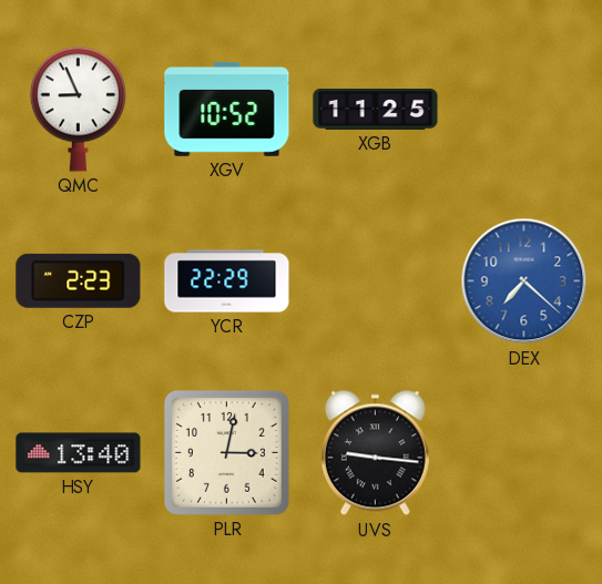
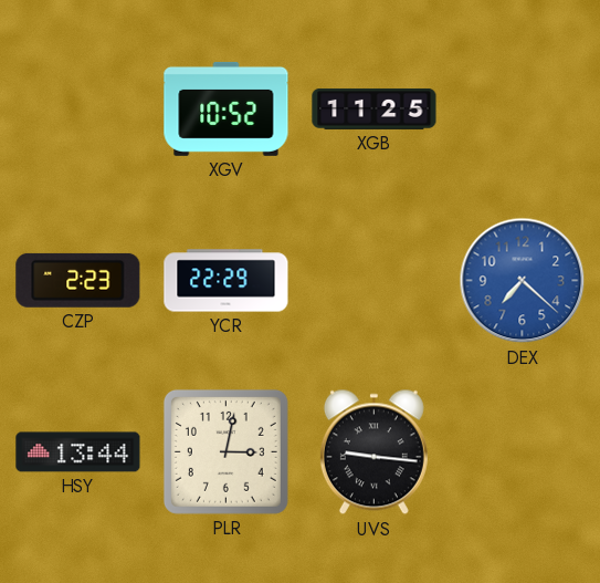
QMC: 8:56 -> none
HSY: 13:40 -> 13:44
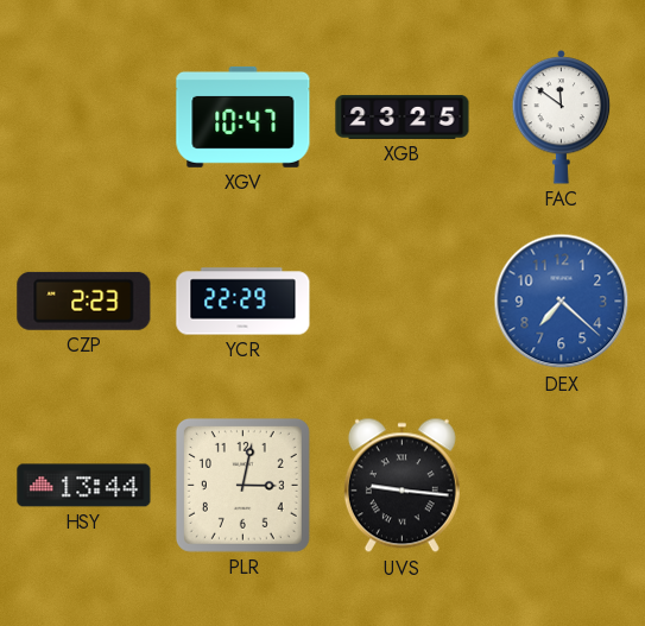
XGV: 10:52 -> 10:47
XGB: 11:25 -> 23:25
FAC: none -> 11:51
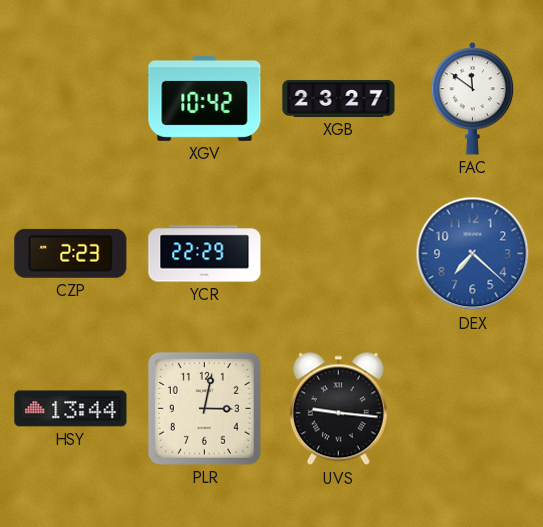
XGV: 10:47 -> 10:42
XGB: 23:25 -> 23:27
